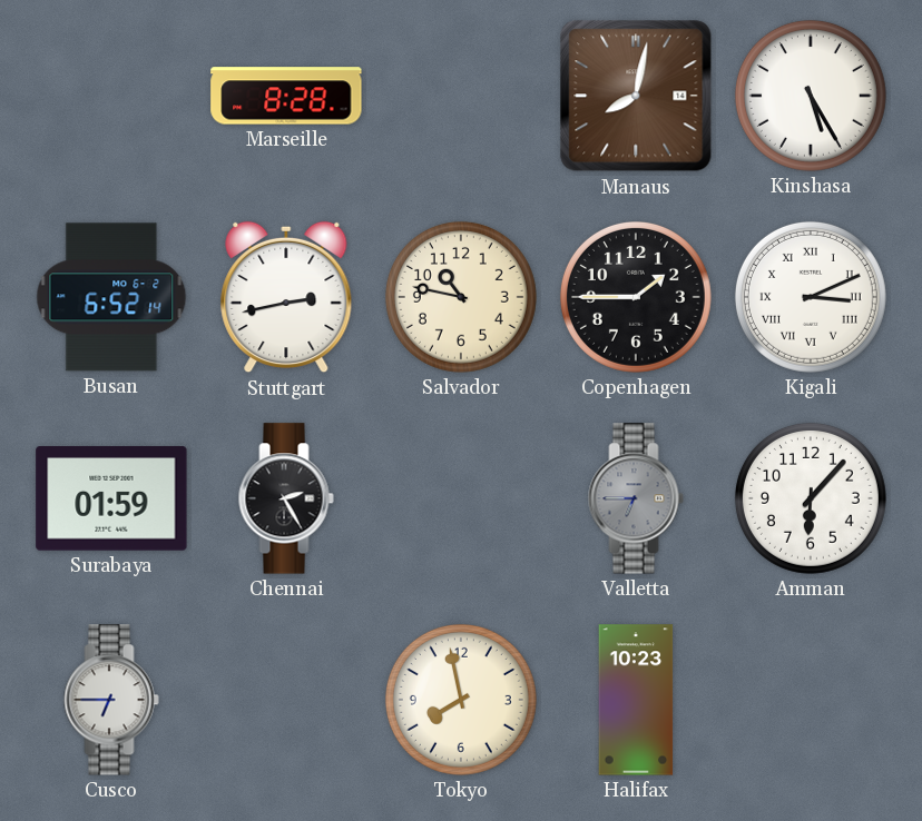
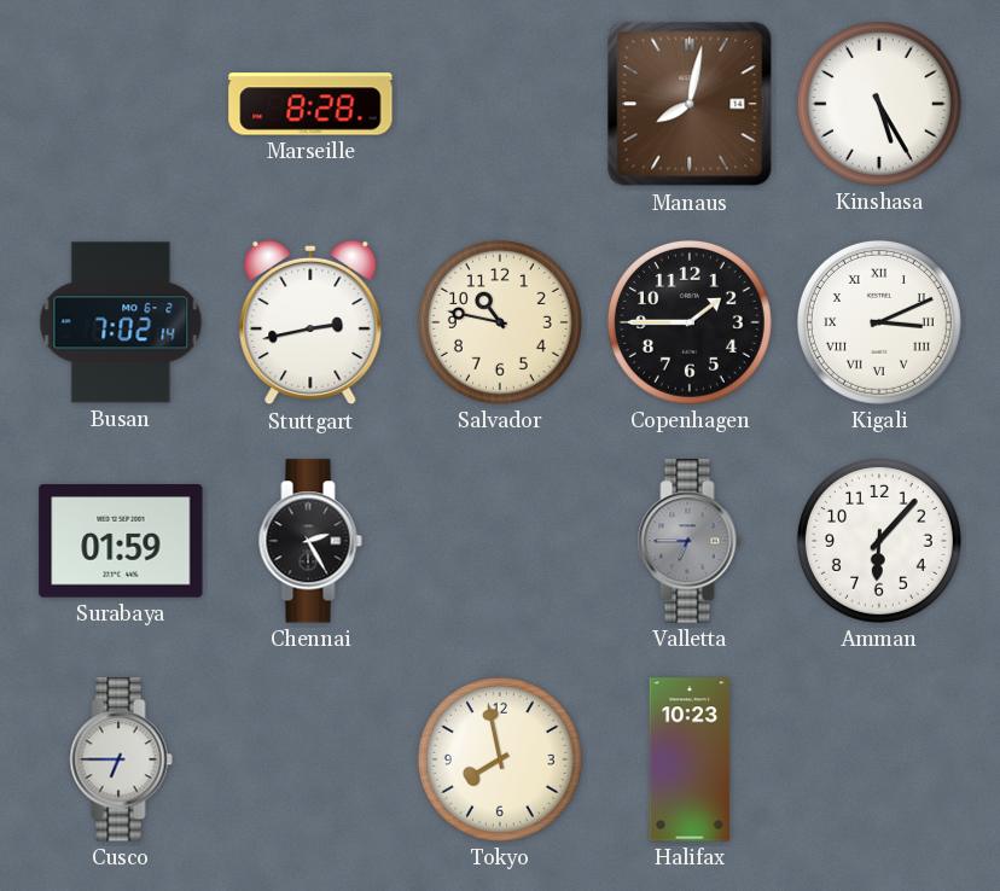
Busan: 6:52 -> 7:02
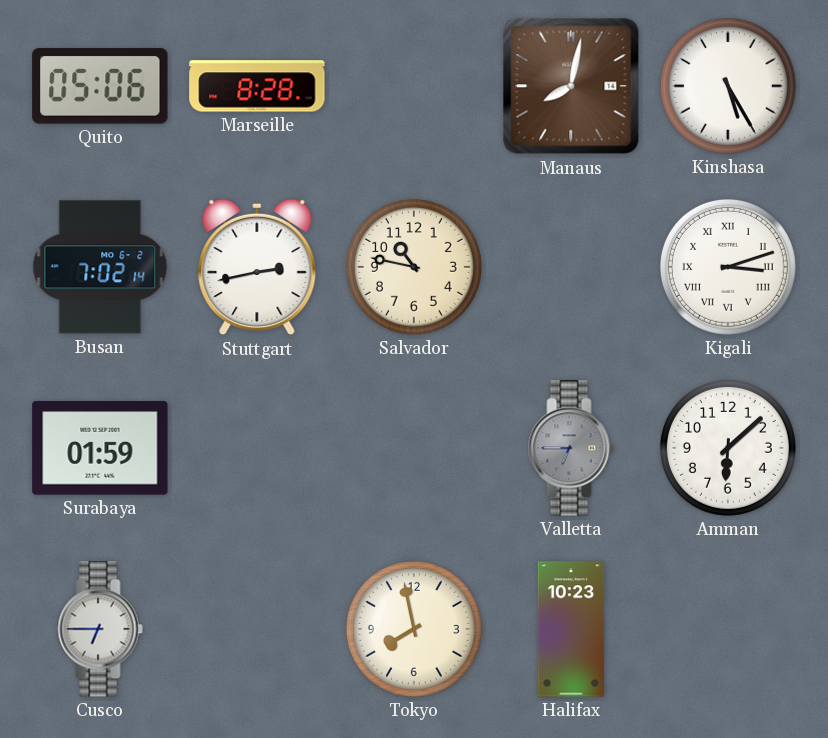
Quito: none -> 05:06
Copenhagen: 1:45 -> none
Kigali: 3:11 -> 3:12
Chennai: 2:25 -> none
Amman: 6:07 -> 6:08
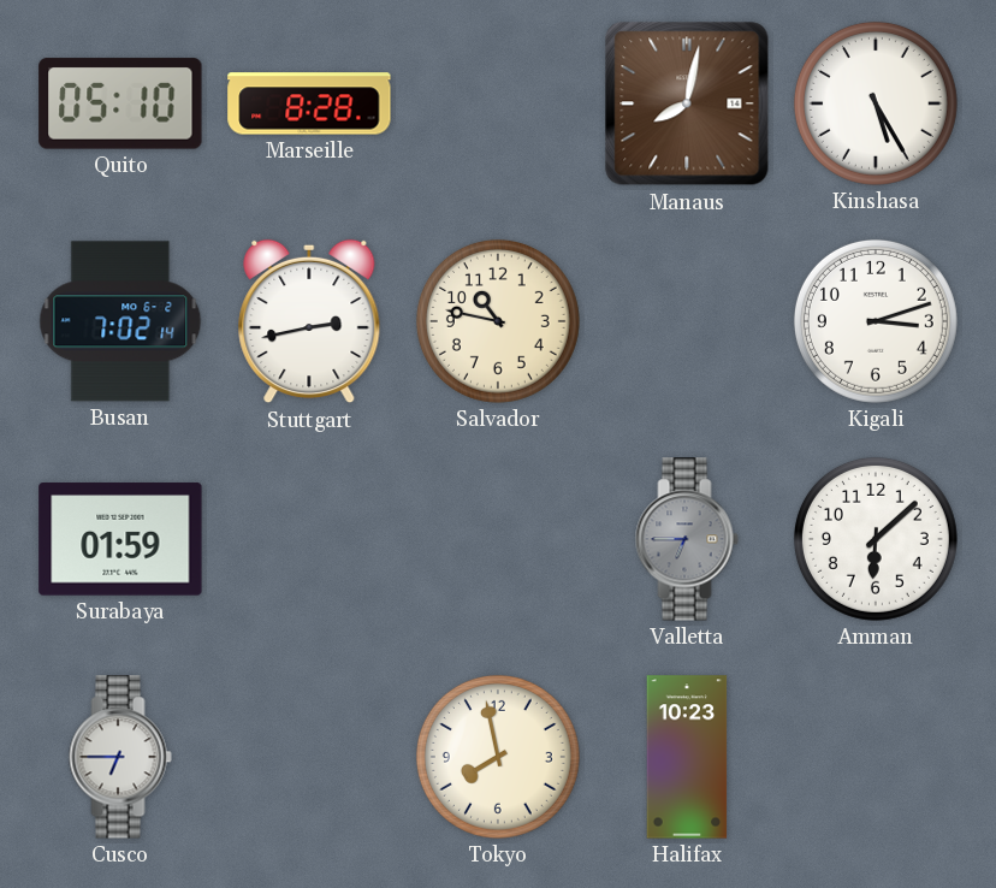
Quito: 05:06 -> 05:10
Kigali numerals: Roman -> Arabic
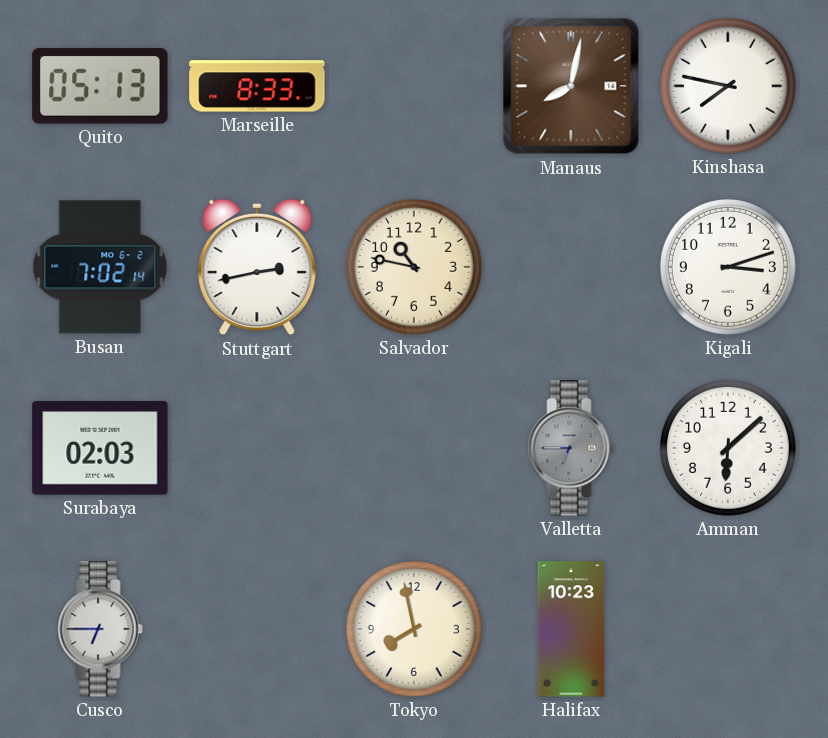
Quito: 05:10 -> 05:13
Marseille: 8:28 -> 8:33
Kinshasa: 5:25 -> 7:47
Surabaya: 01:59 -> 02:03
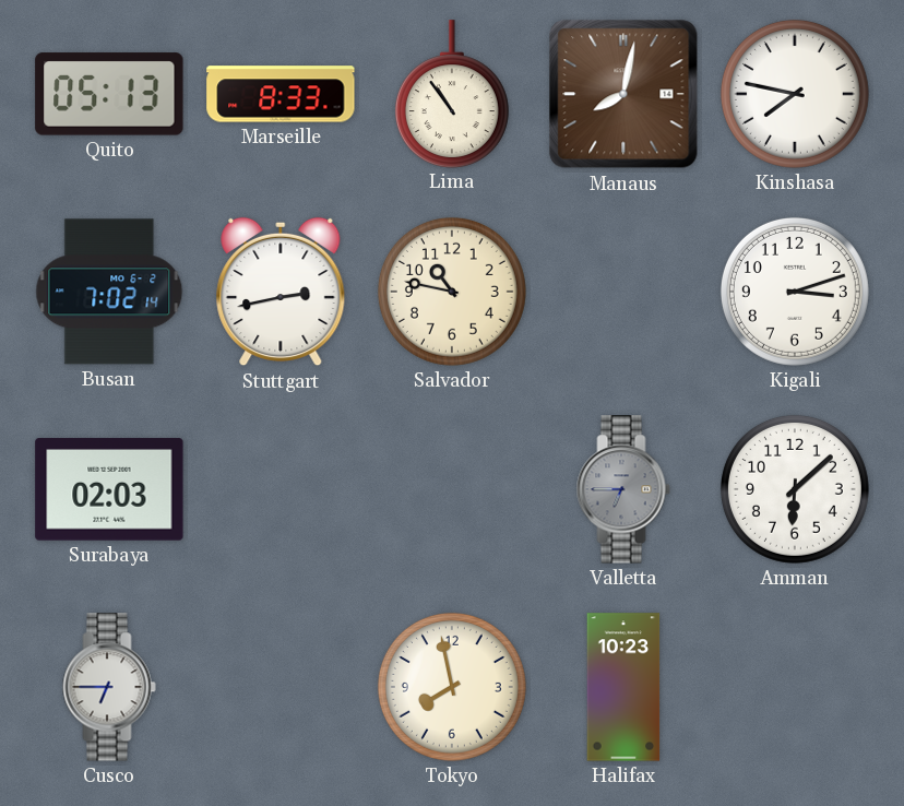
Lima: none -> 10:54
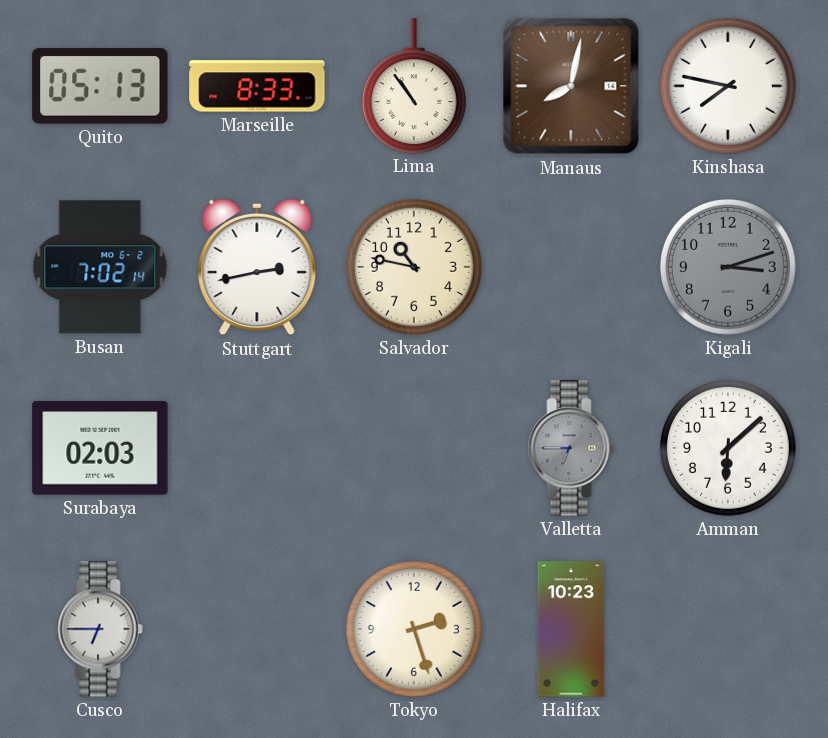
Kigali dial: white -> grey
Tokyo: 7:58 -> 2:27
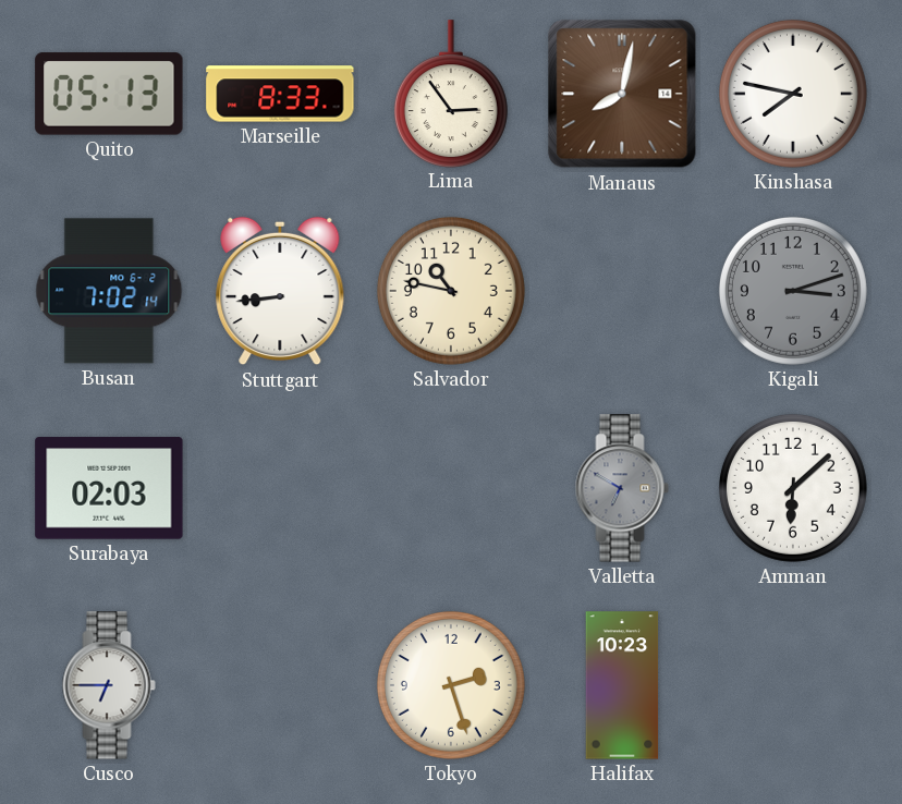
Lima: 10:54 -> 2:54
Stuttgart: 2:43 -> 8:44
Valletta: 6:45 -> 6:50
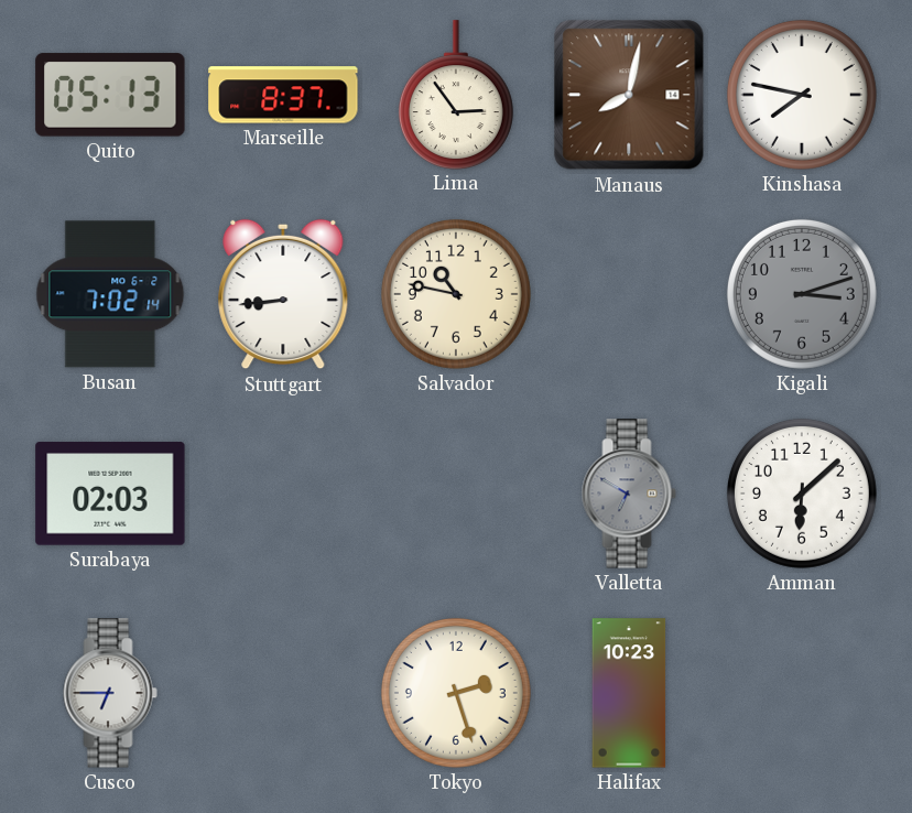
Marseille: 8:33 -> 8:37
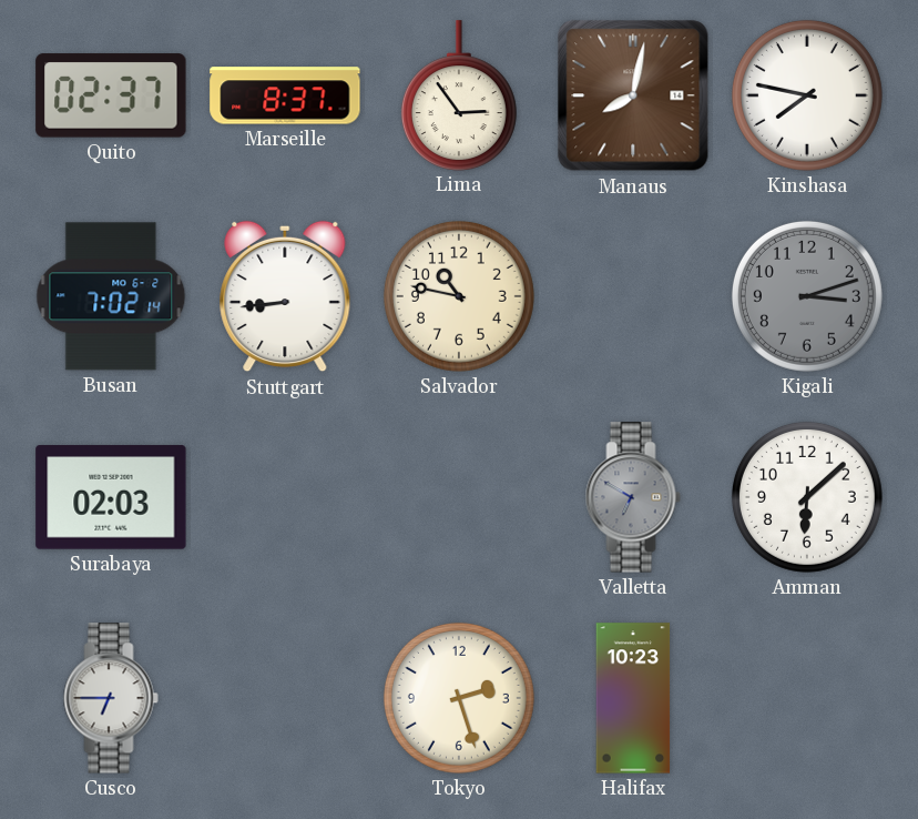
Quito: 05:13 -> 02:37
